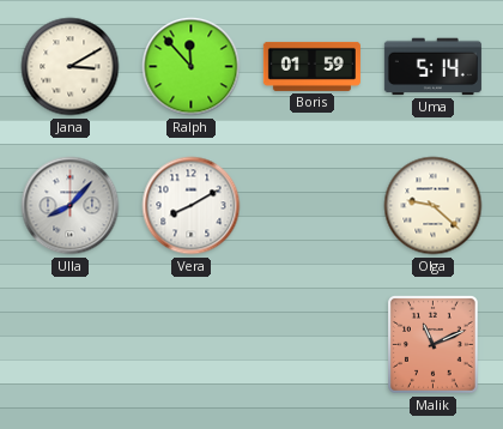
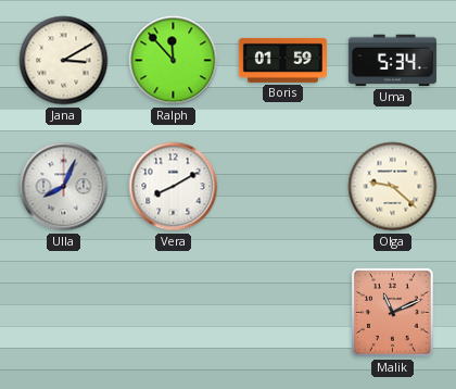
Uma: 5:14 -> 5:34
Ulla: 8:07 -> 8:04
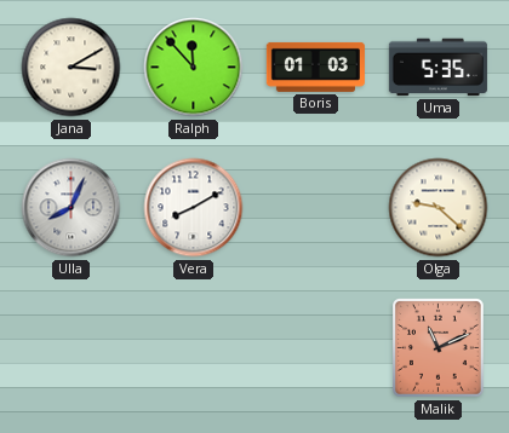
Boris: 01:59 -> 01:03
Uma: 5:34 -> 5:35
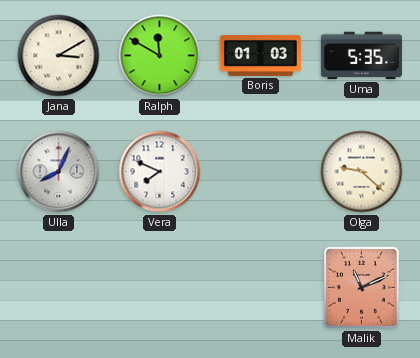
Ralph: 11:53 -> 11:50
Vera: 8:10 -> 7:49
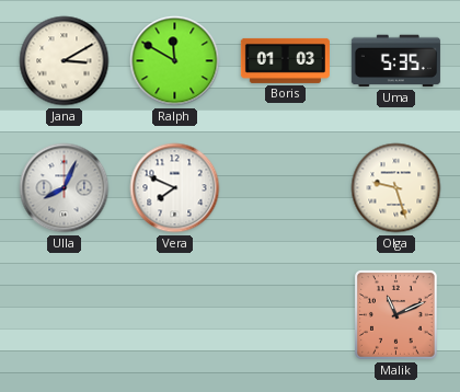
Olga: 9:22 -> 9:27
